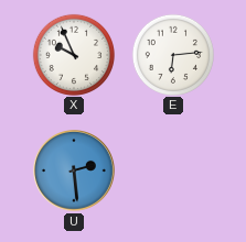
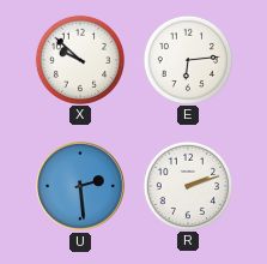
X: 9:56 -> 9:52
R: none -> 2:12
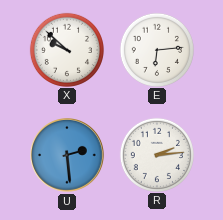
R: 2:12 -> 2:14
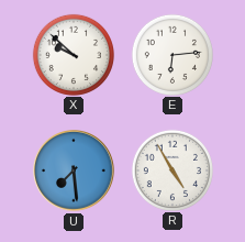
U: 2:29 -> 7:29
R: 2:14 -> 4:55
